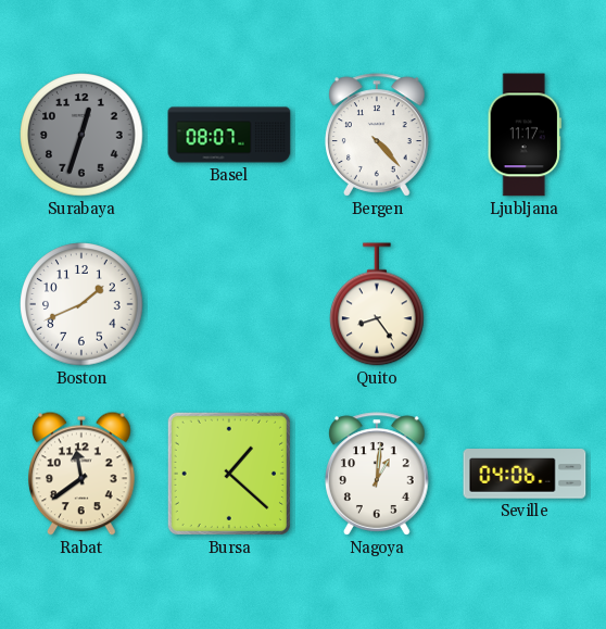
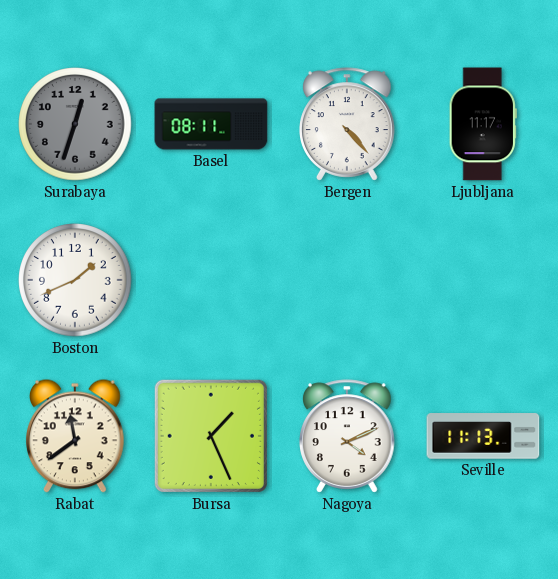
Basel: 08:07 -> 08:11
Quito: 8:24 -> none
Bursa: 1:22 -> 1:26
Nagoya: 1:01 -> 4:11
Seville: 04:06 -> 11:13
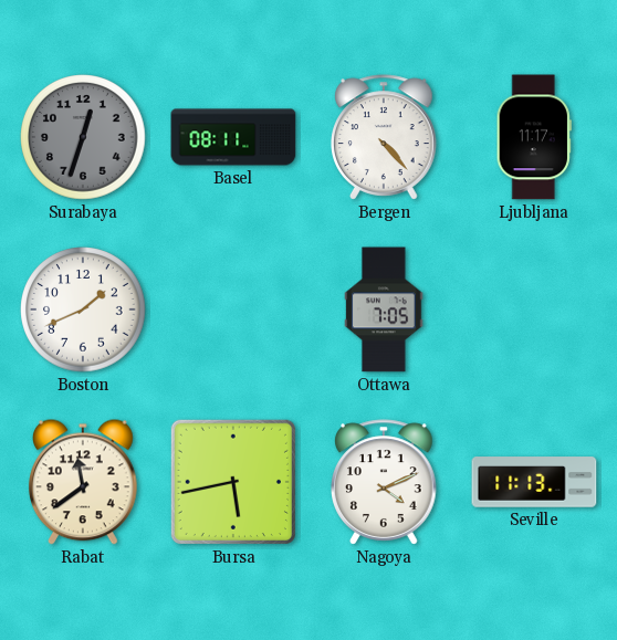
Ottawa: none -> 7:05
Bursa: 1:26 -> 5:43
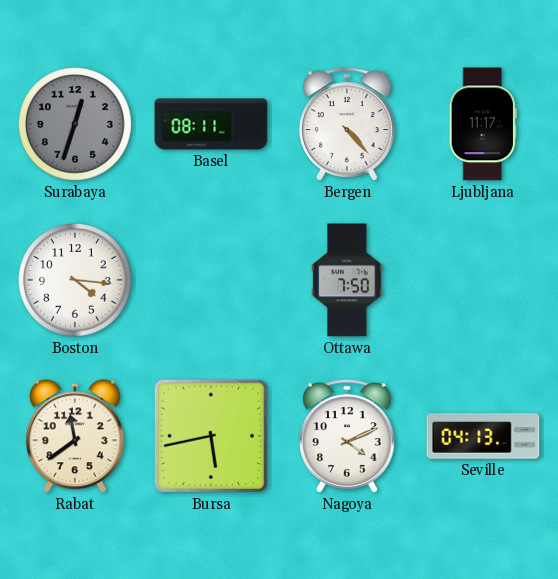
Boston: 1:41 -> 4:16
Ottawa: 7:05 -> 7:50
Seville: 11:13 -> 04:13
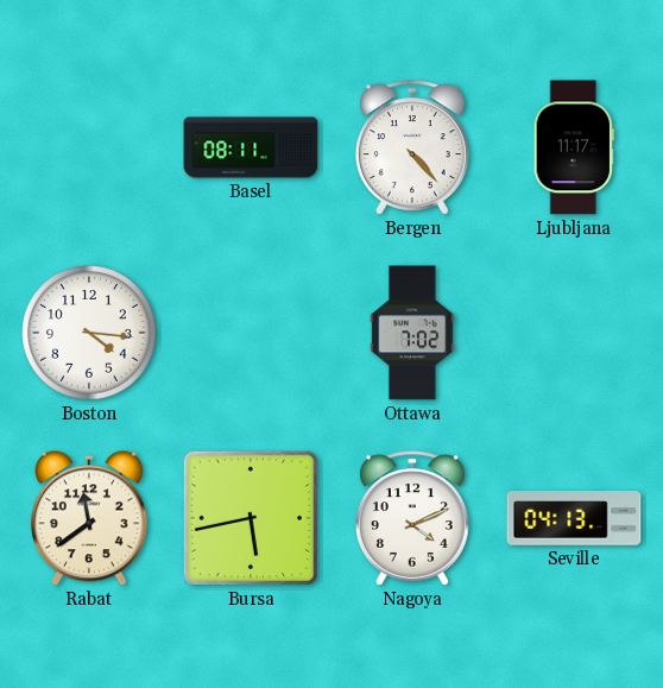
Surabaya: 12:33 -> none
Ottawa: 7:50 -> 7:02
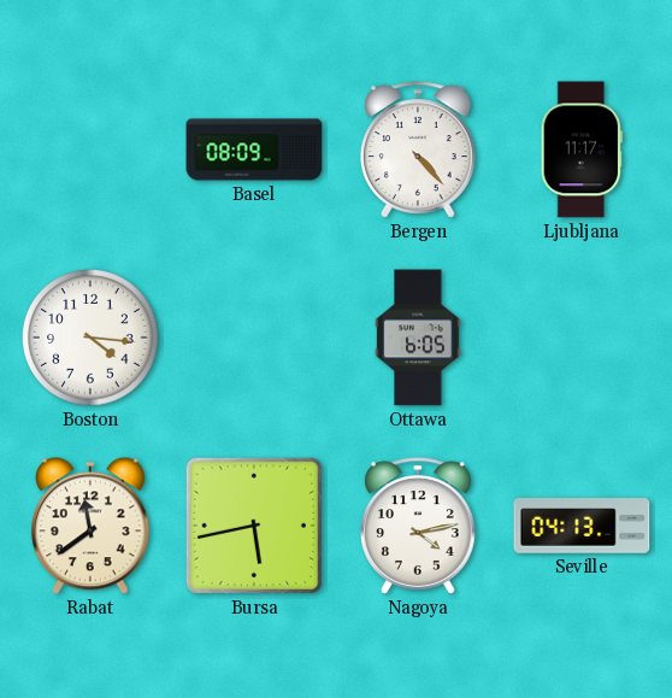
Basel: 08:11 -> 08:09
Ottawa: 7:02 -> 6:05
Nagoya: 4:11 -> 4:13
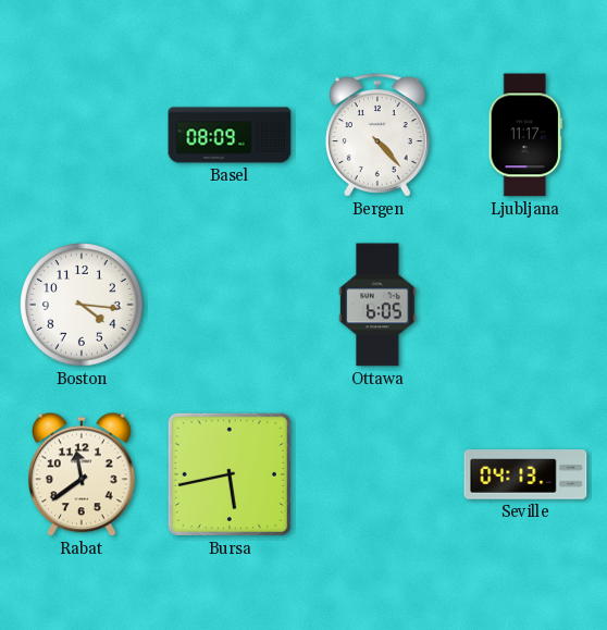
Nagoya: 4:13 -> none
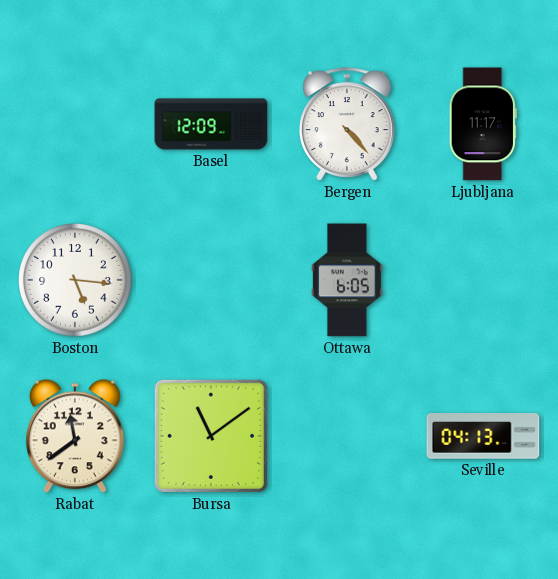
Basel: 08:09 -> 12:09
Boston: 4:16 -> 5:16
Bursa: 5:43 -> 11:09
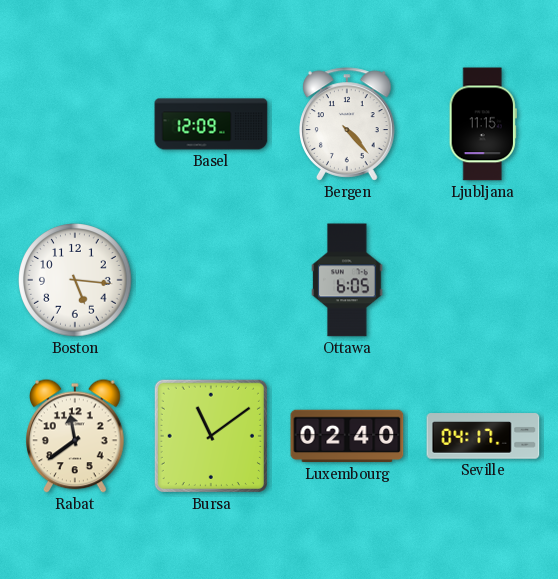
Ljubljana: 11:17 -> 11:15
Luxembourg: none -> 02:40
Seville: 04:13 -> 04:17
